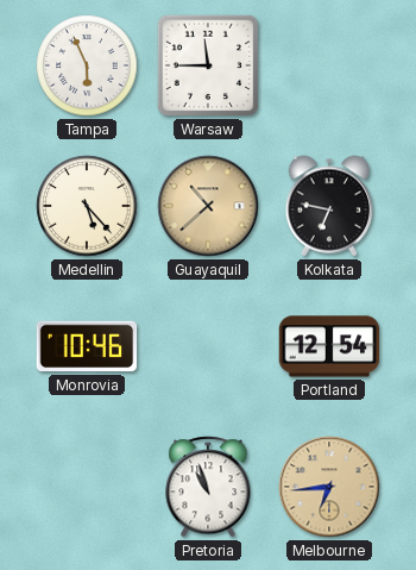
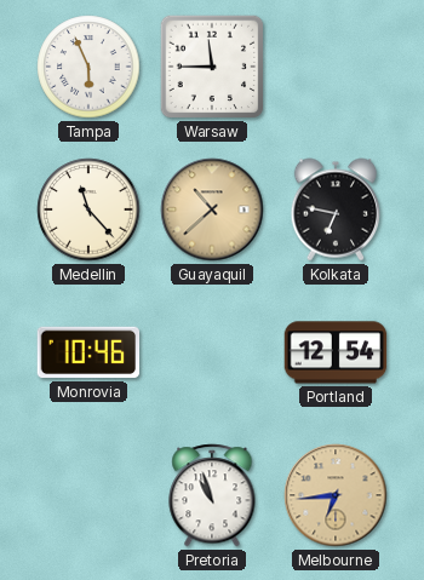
Medellin: 5:23 -> 11:23
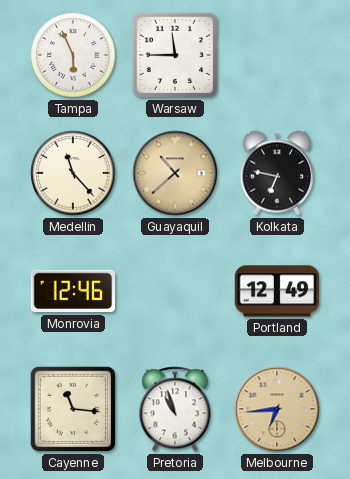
Monrovia: 10:46 -> 12:46
Portland: 12:54 -> 12:49
Cayenne: none -> 11:16
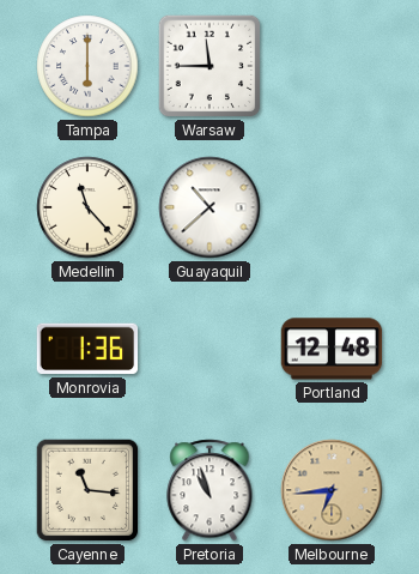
Tampa: 5:56 -> 6:00
Guayaquil dial: champagne -> white
Kolkata: 6:47 -> none
Monrovia: 12:46 -> 1:36
Portland: 12:49 -> 12:48
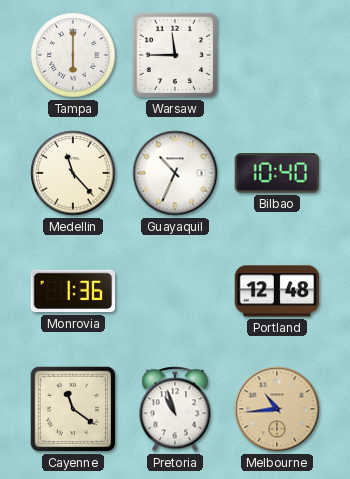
Guayaquil: 10:38 -> 10:34
Bilbao: none -> 10:40
Cayenne: 11:16 -> 11:21
Melbourne: 6:44 -> 10:44
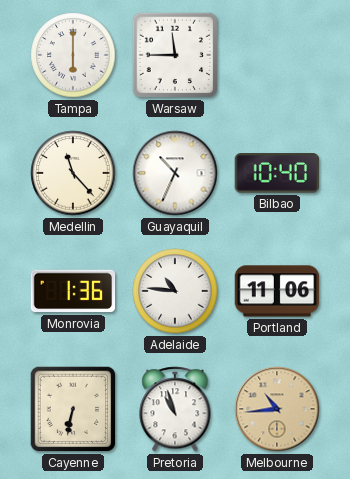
Adelaide: none -> 10:46
Portland: 12:48 -> 11:06
Cayenne: 11:21 -> 6:32
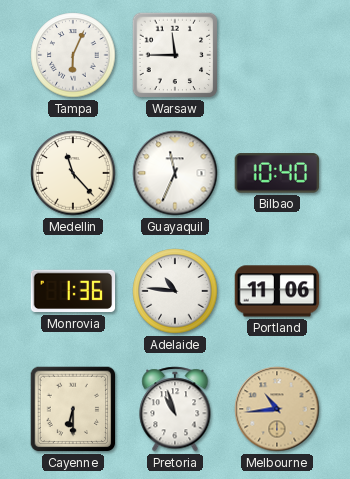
Tampa: 6:00 -> 6:04
Guayaquil: 10:34 -> 11:34
Cayenne: 6:32 -> 6:30
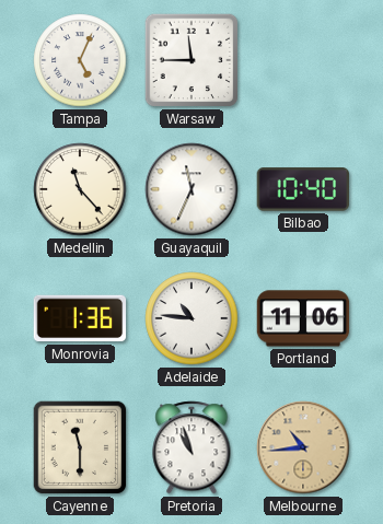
Tampa: 6:04 -> 5:04
Cayenne: 6:30 -> 11:30
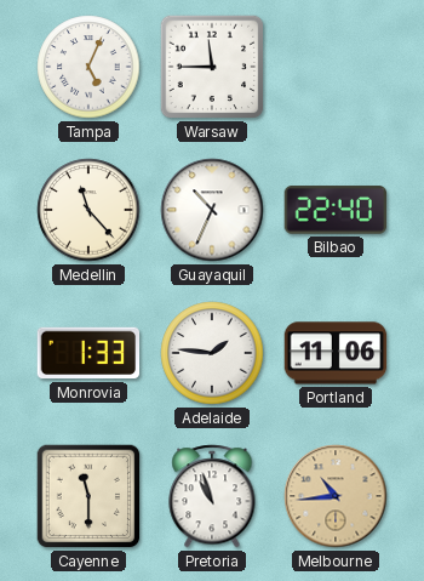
Guayaquil: 11:34 -> 10:34
Bilbao: 10:40 -> 22:40
Monrovia: 1:36 -> 1:33
Adelaide: 10:46 -> 1:46
